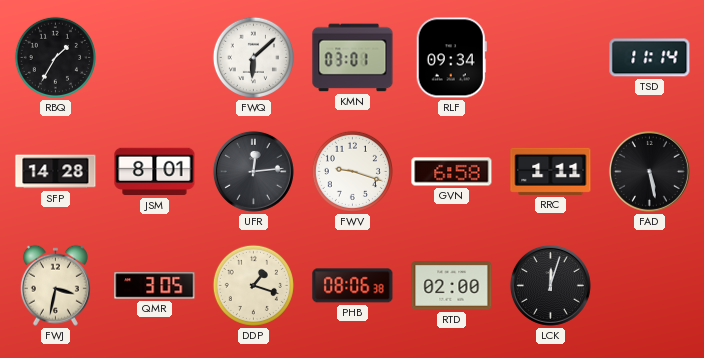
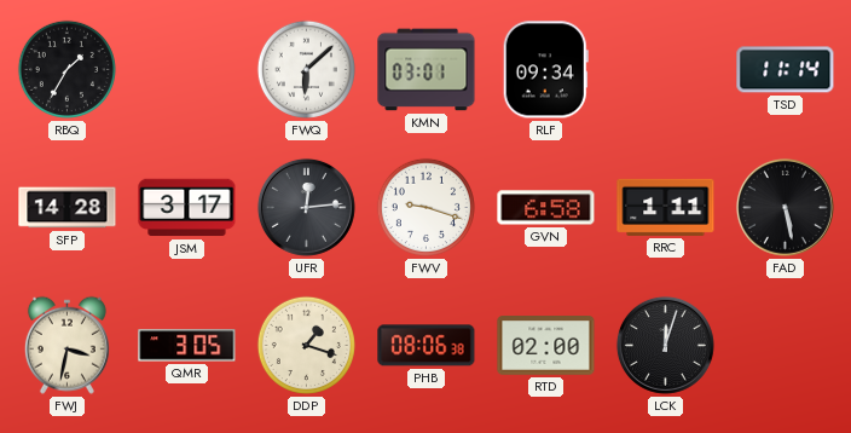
JSM: 8:01 -> 3:17
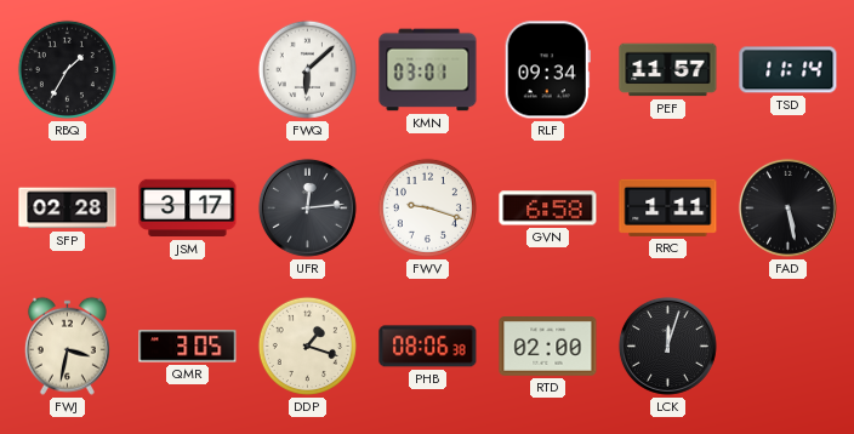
PEF: none -> 11:57
SFP: 14:28 -> 02:28
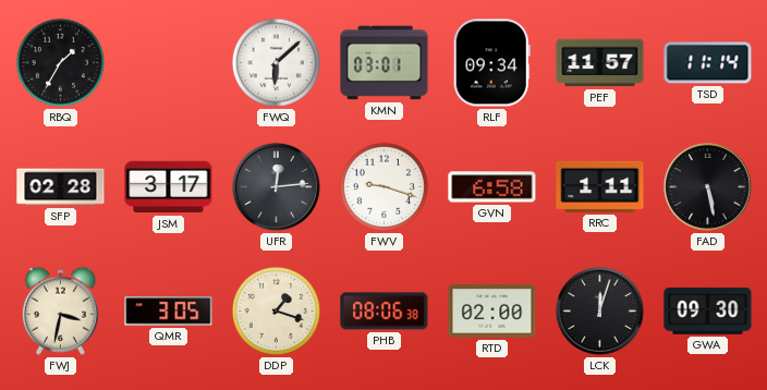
GWA: none -> 09:30
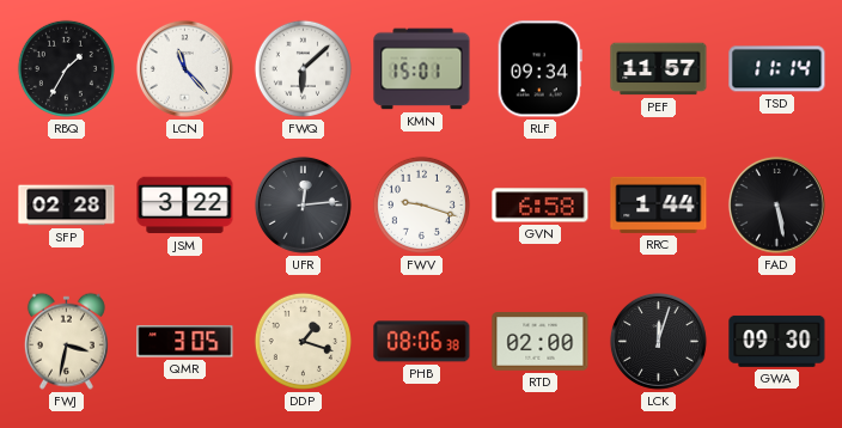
LCN: none -> 11:23
KMN: 03:01 -> 15:01
JSM: 3:17 -> 3:22
RRC: 1:11 -> 1:44
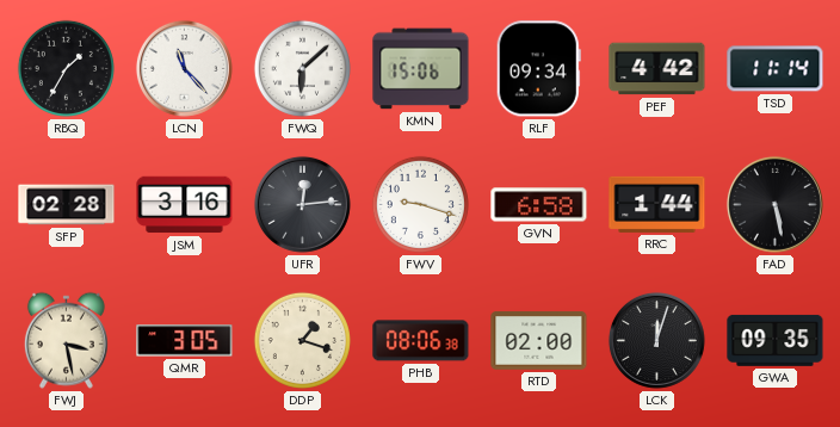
KMN: 15:01 -> 15:06
PEF: 11:57 -> 4:42
JSM: 3:22 -> 3:16
FWJ: 3:32 -> 3:28
GWA: 09:30 -> 09:35
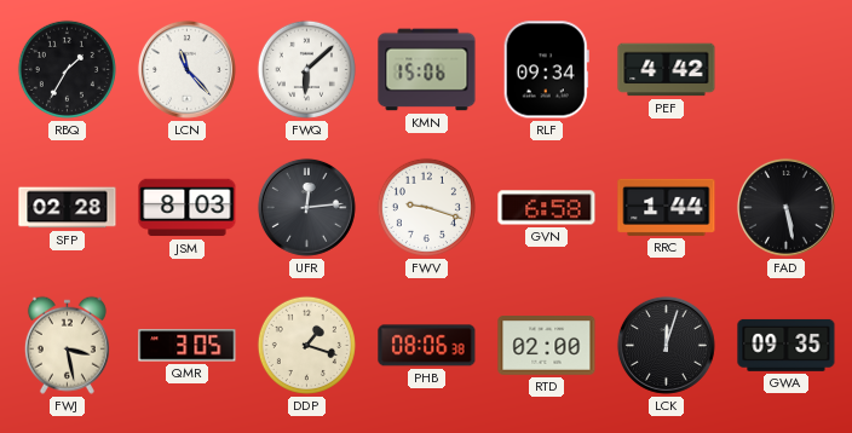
TSD: 11:14 -> none
JSM: 3:16 -> 8:03
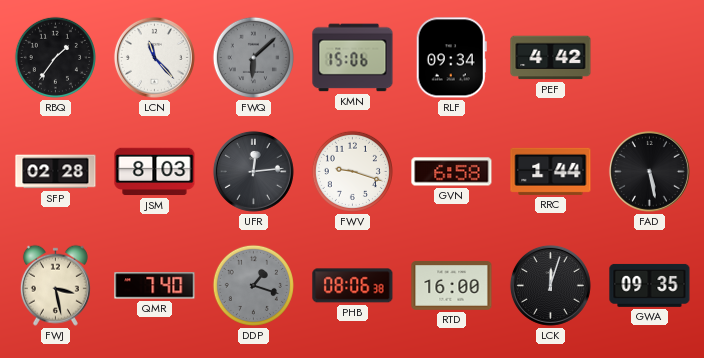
RBQ: 1:35 -> 1:36
FWQ dial: white -> grey
QMR: 3:05 -> 7:40
DDP dial: cream -> grey
RTD: 02:00 -> 16:00
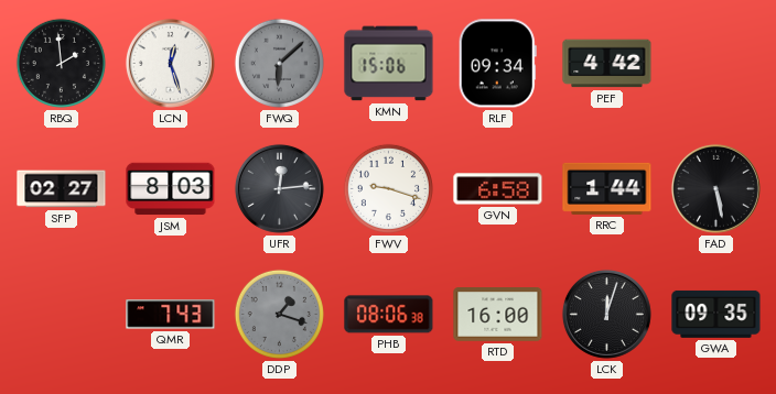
RBQ: 1:36 -> 1:59
LCN: 11:23 -> 12:27
SFP: 02:28 -> 02:27
FWJ: 3:28 -> none
QMR: 7:40 -> 7:43
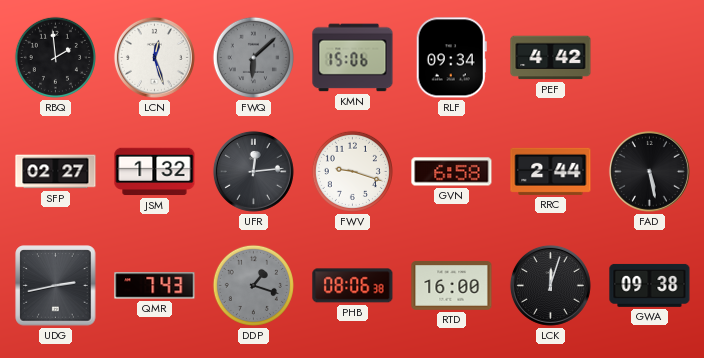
JSM: 8:03 -> 1:32
RRC: 1:44 -> 2:44
UDG: none -> 2:43
GWA: 09:35 -> 09:38
